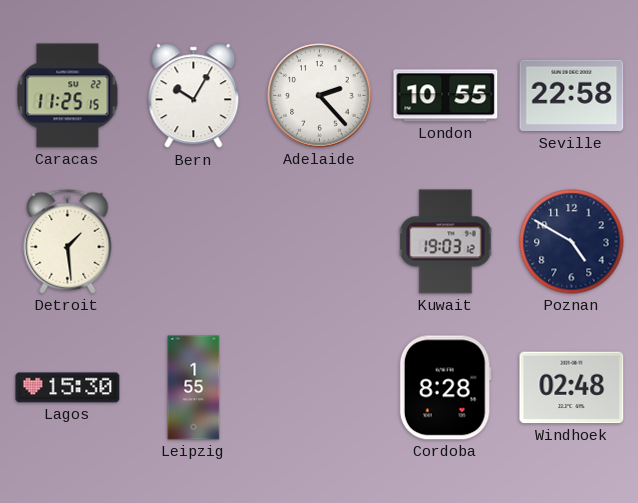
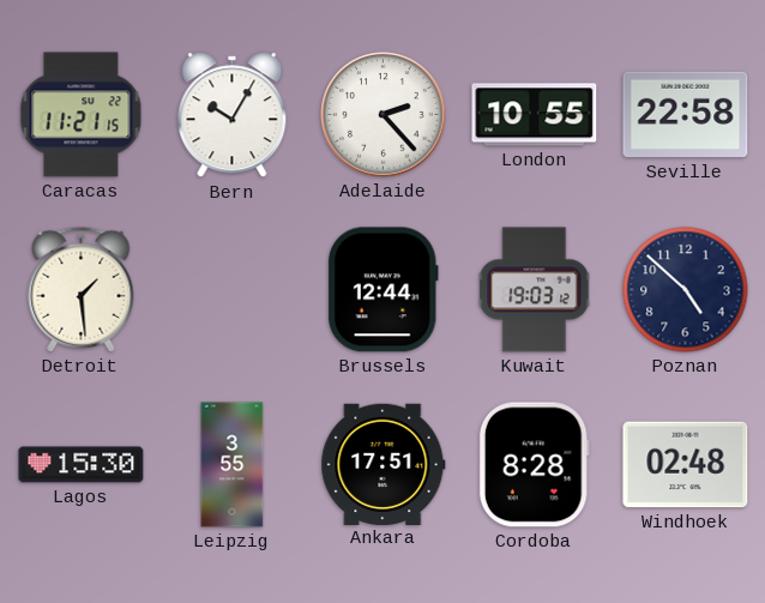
Caracas: 11:25 -> 11:21
Brussels: none -> 12:44
Poznan: 4:50 -> 4:52
Leipzig: 1:55 -> 3:55
Ankara: none -> 17:51
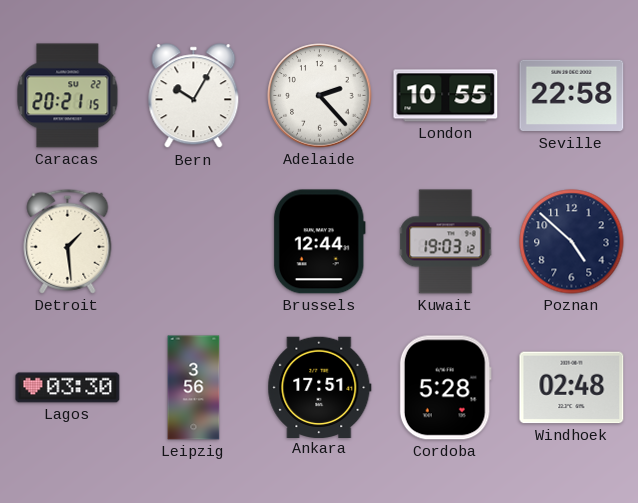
Caracas: 11:21 -> 20:21
Lagos: 15:30 -> 03:30
Leipzig: 3:55 -> 3:56
Cordoba: 8:28 -> 5:28
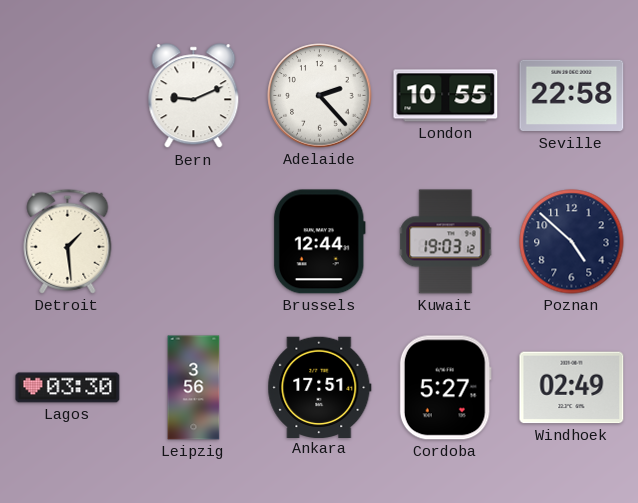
Caracas: 20:21 -> none
Bern: 10:05 -> 9:11
Cordoba: 5:28 -> 5:27
Windhoek: 02:48 -> 02:49
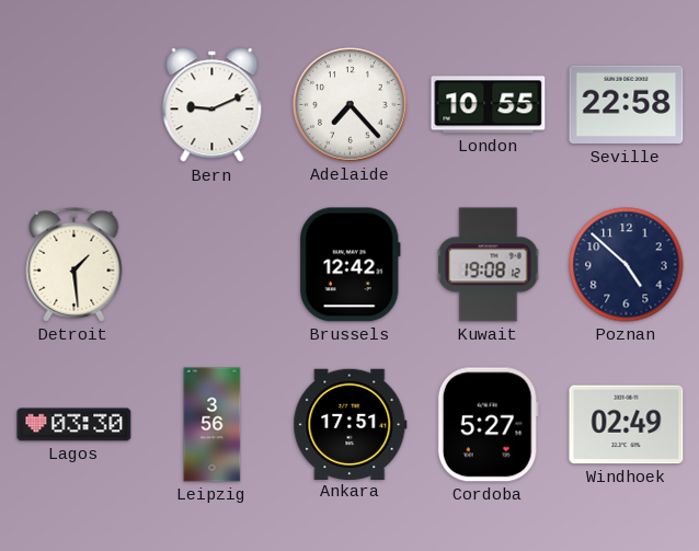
Adelaide: 2:23 -> 7:23
Brussels: 12:44 -> 12:42
Kuwait: 19:03 -> 19:08
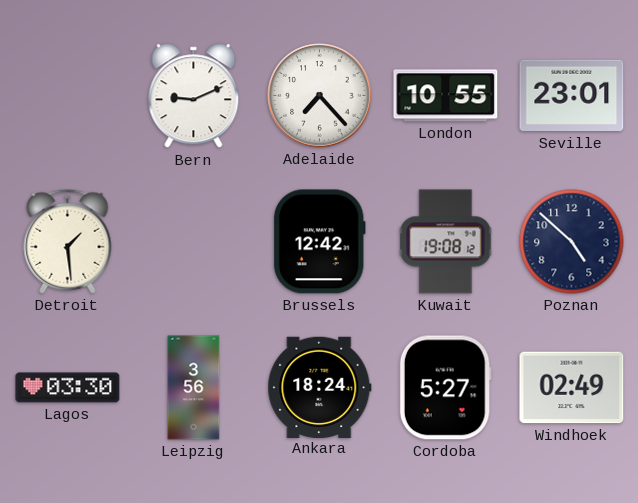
Seville: 22:58 -> 23:01
Ankara: 17:51 -> 18:24
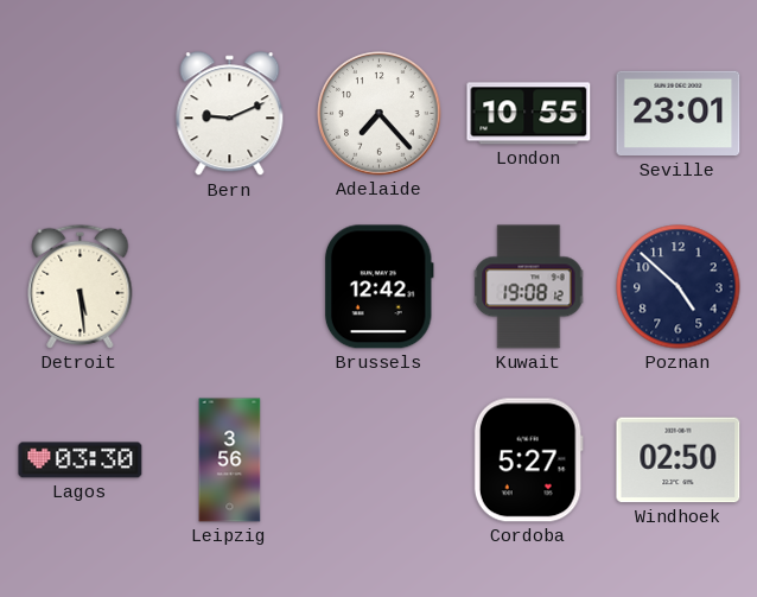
Detroit: 1:29 -> 5:29
Ankara: 18:24 -> none
Windhoek: 02:49 -> 02:50
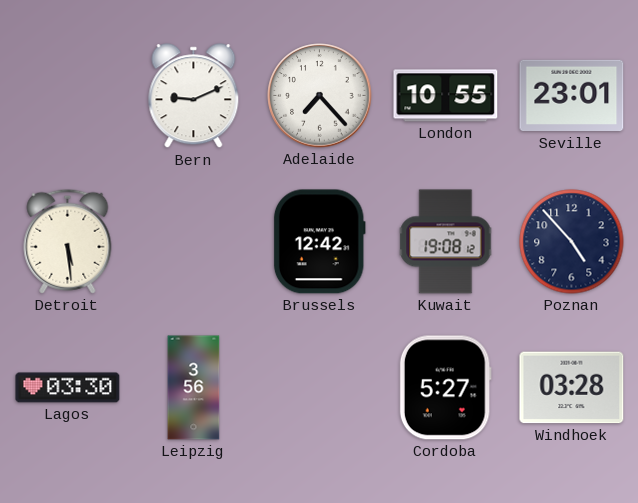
Poznan: 4:52 -> 4:53
Windhoek: 02:50 -> 03:28
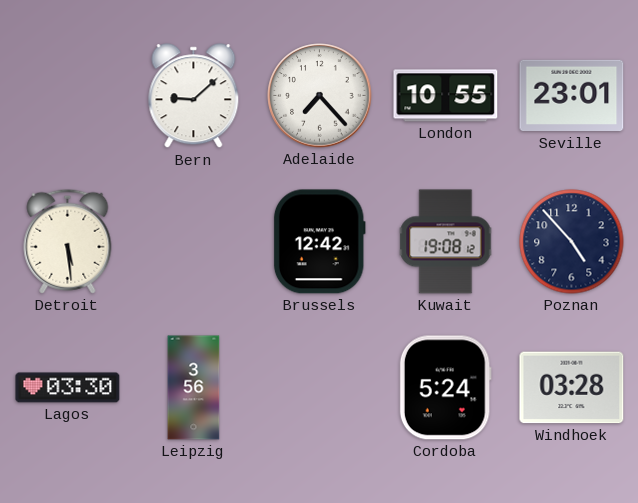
Bern: 9:11 -> 9:08
Cordoba: 5:27 -> 5:24
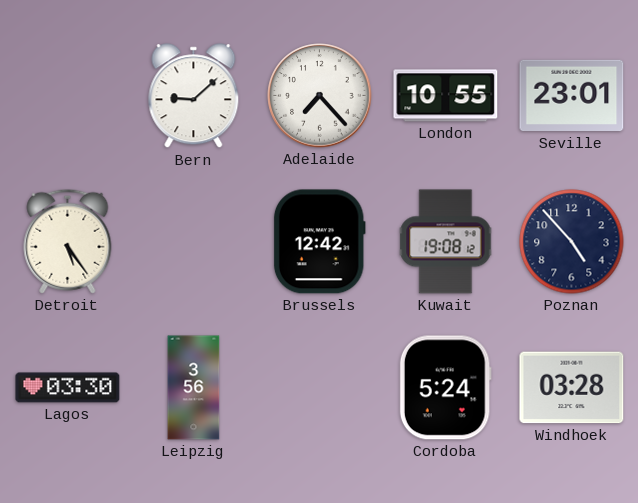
Detroit: 5:29 -> 5:24
